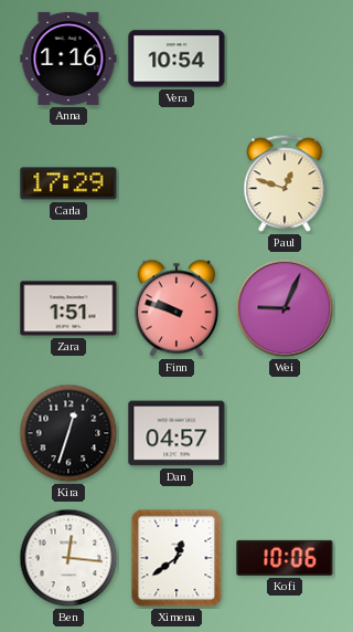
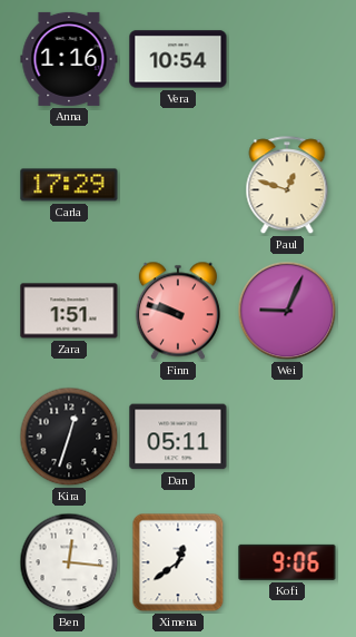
Dan: 04:57 -> 05:11
Kofi: 10:06 -> 9:06
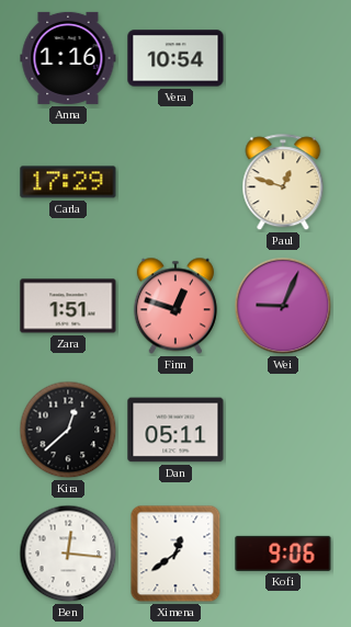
Finn: 9:48 -> 12:48
Kira: 12:33 -> 12:38
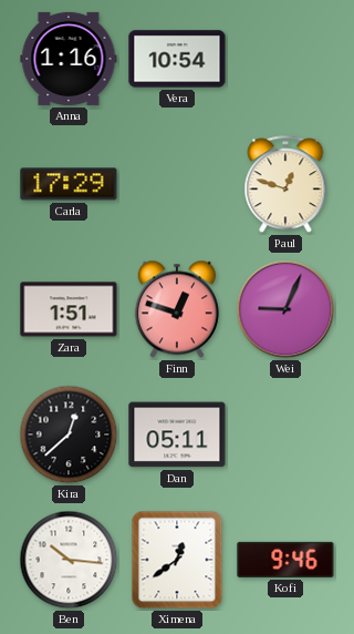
Ben: 12:16 -> 10:16
Kofi: 9:06 -> 9:46
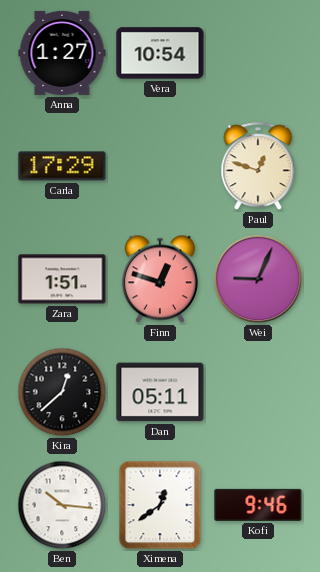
Anna: 1:16 -> 1:27
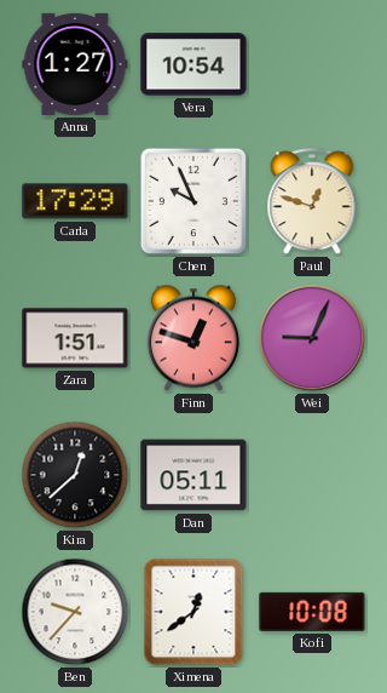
Chen: none -> 9:56
Ben: 10:16 -> 9:37
Kofi: 9:46 -> 10:08
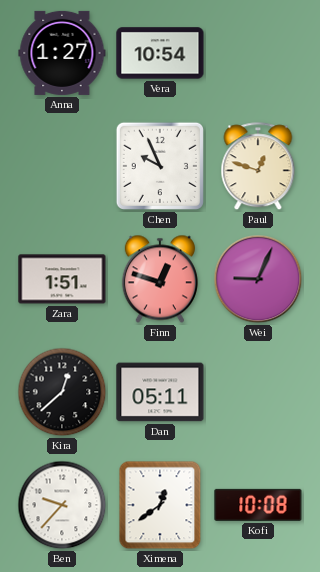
Carla: 17:29 -> none
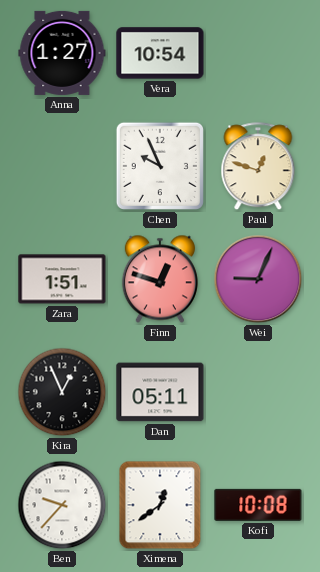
Kira: 12:38 -> 12:56
